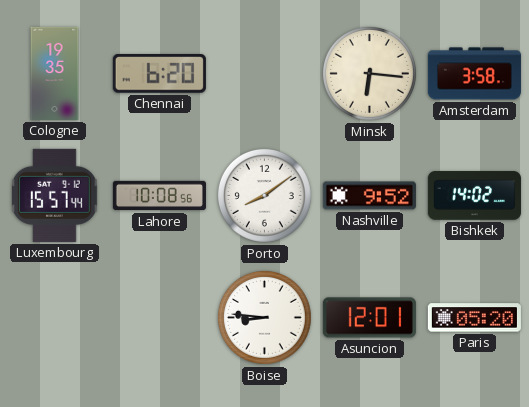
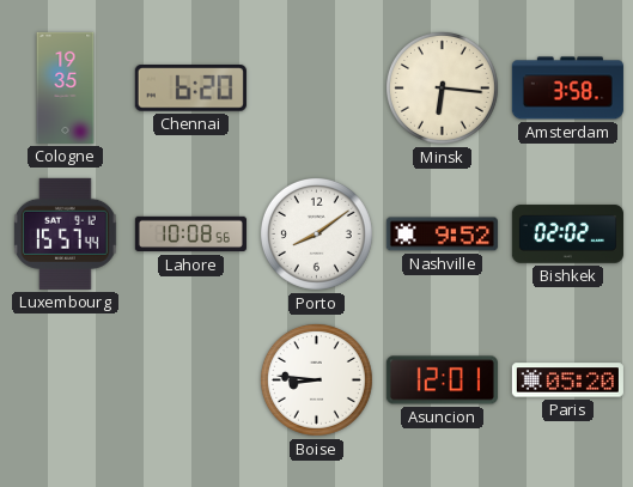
Bishkek: 14:02 -> 02:02
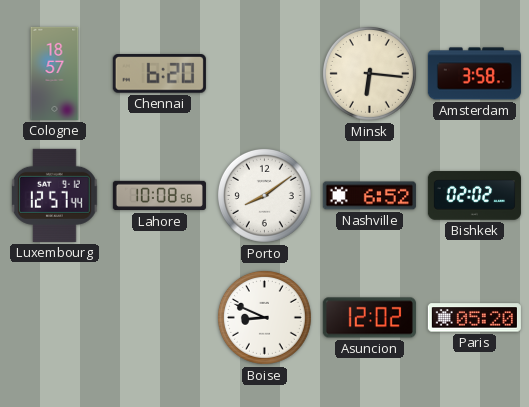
Cologne: 19:35 -> 18:57
Luxembourg: 15:57 -> 12:57
Nashville: 9:52 -> 6:52
Boise: 8:46 -> 8:49
Asuncion: 12:01 -> 12:02
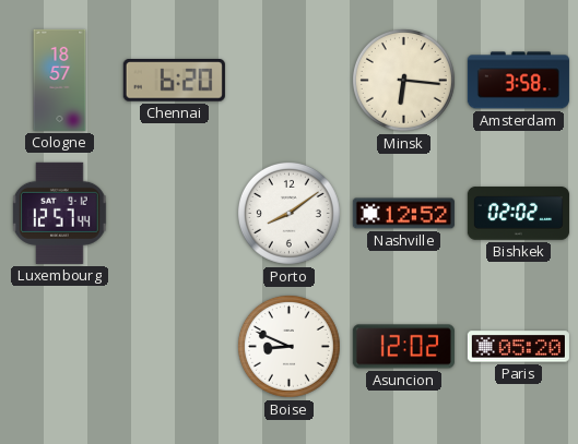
Lahore: 10:08 -> none
Nashville: 6:52 -> 12:52
